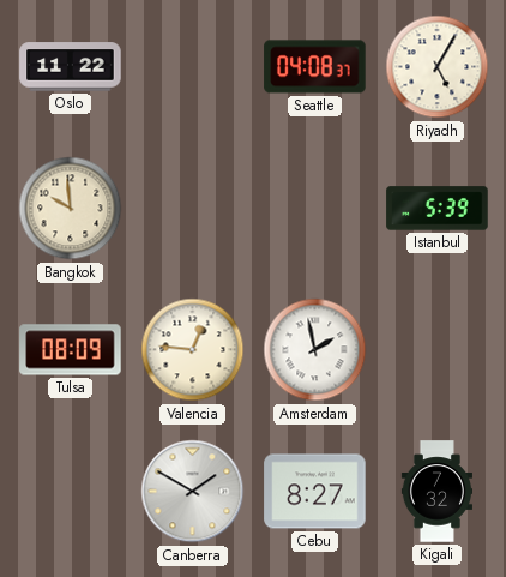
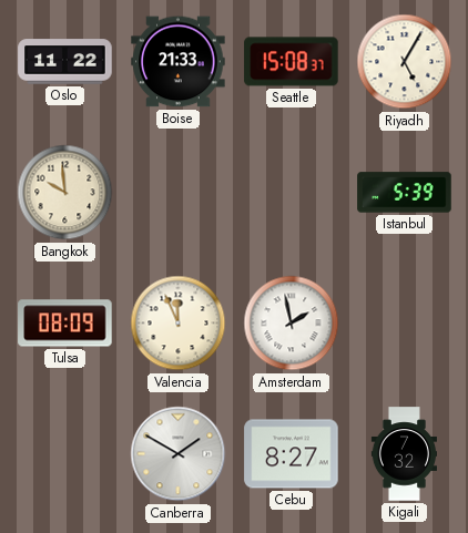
Boise: none -> 21:33
Seattle: 04:08 -> 15:08
Valencia: 12:46 -> 11:56
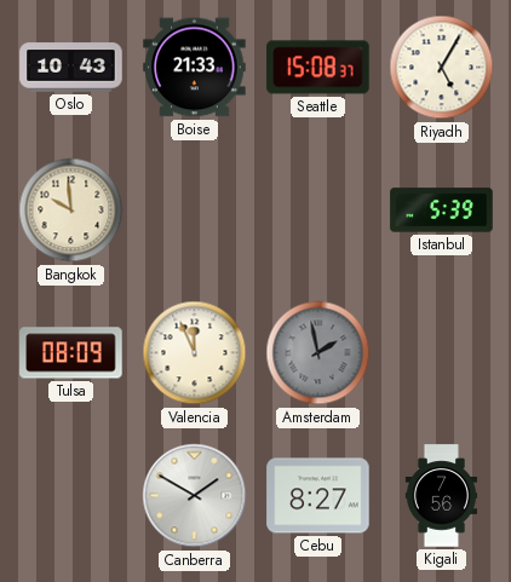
Oslo: 11:22 -> 10:43
Amsterdam dial: white -> grey
Kigali: 7:32 -> 7:56
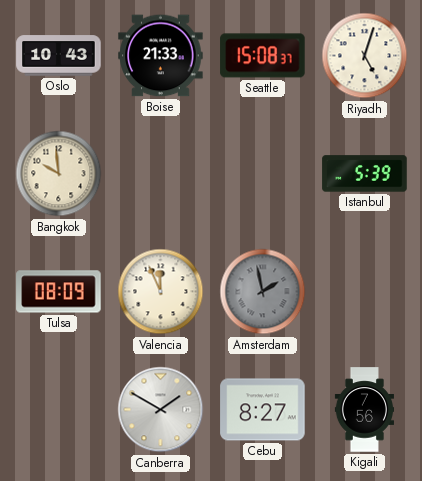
Riyadh: 5:05 -> 5:03
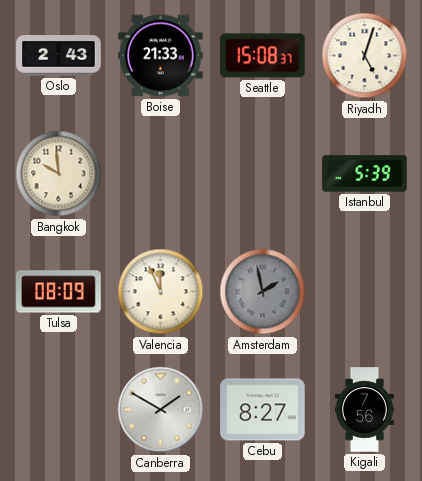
Oslo: 10:43 -> 2:43
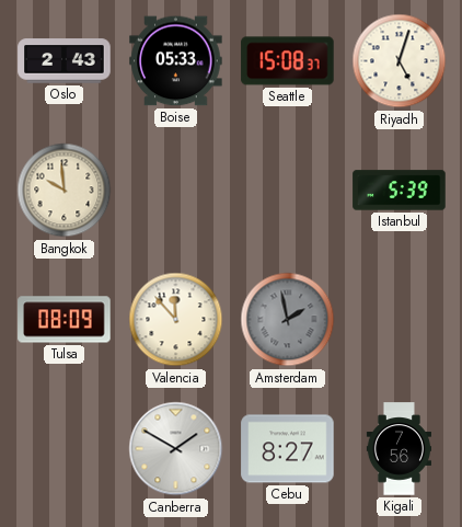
Boise: 21:33 -> 05:33
Valencia: 11:56 -> 11:53
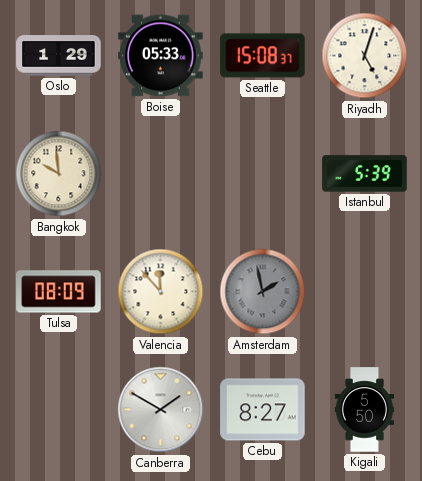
Oslo: 2:43 -> 1:29
Kigali: 7:56 -> 5:50
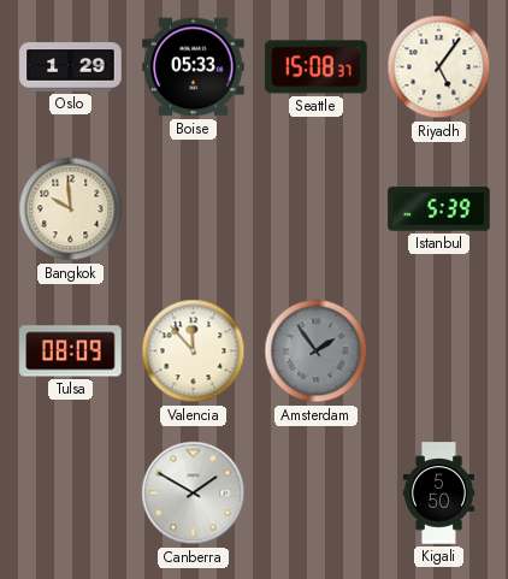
Riyadh: 5:03 -> 5:06
Amsterdam: 1:58 -> 1:54
Cebu: 8:27 -> none
